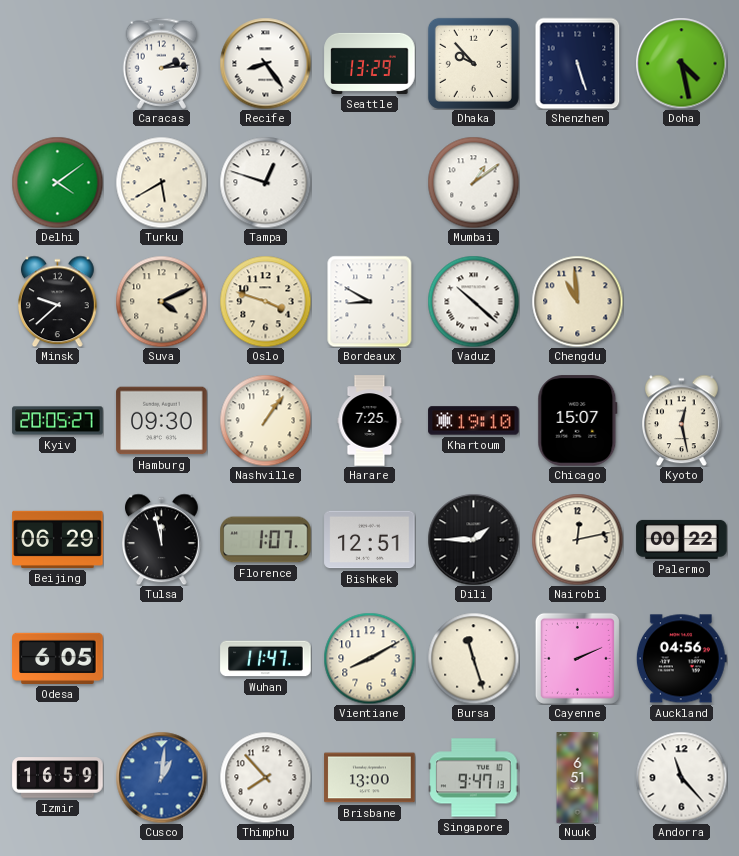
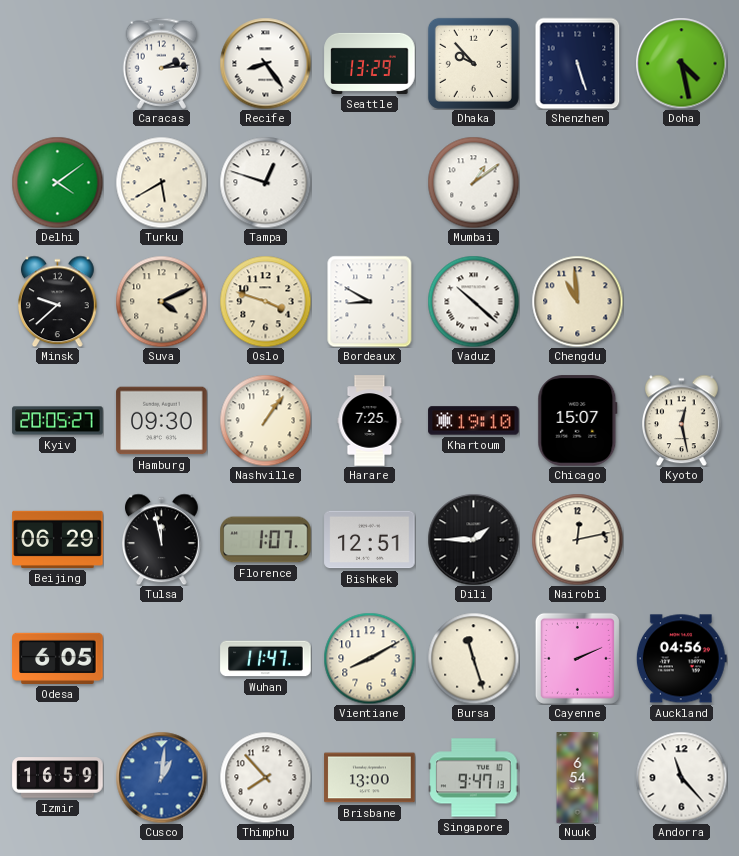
Palermo: 00:22 -> none
Nuuk: 6:51 -> 6:54
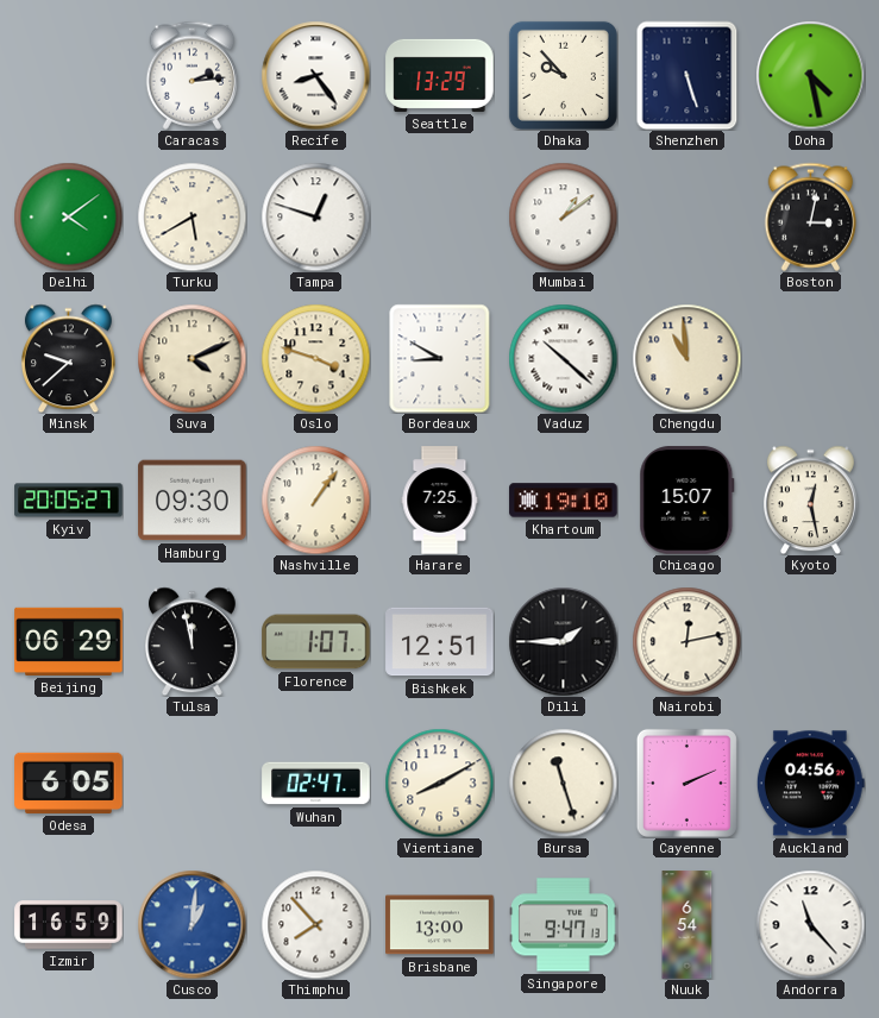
Boston: none -> 3:02
Wuhan: 11:47 -> 02:47
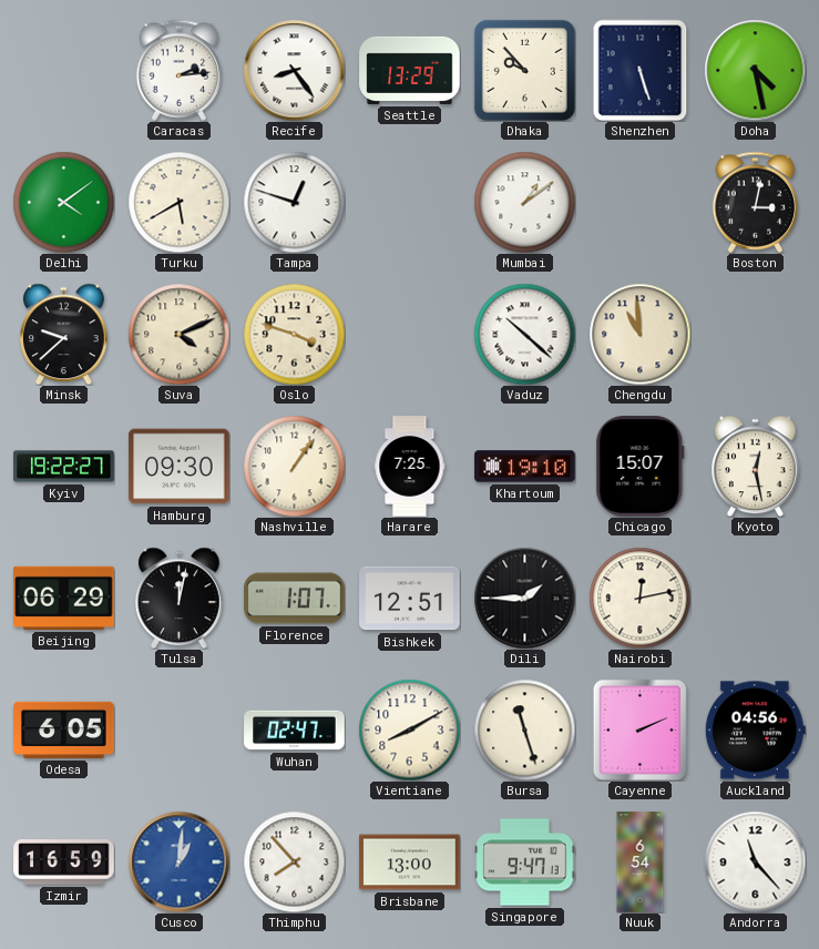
Bordeaux: 8:50 -> none
Kyiv: 20:05 -> 19:22
Tulsa: 11:58 -> 12:02
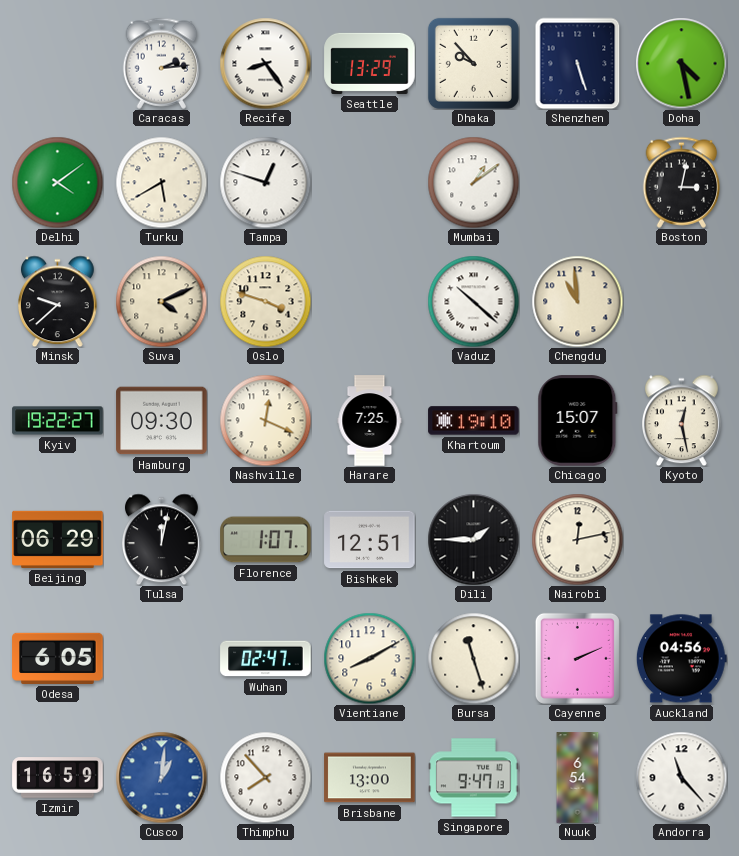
Nashville: 1:06 -> 12:19
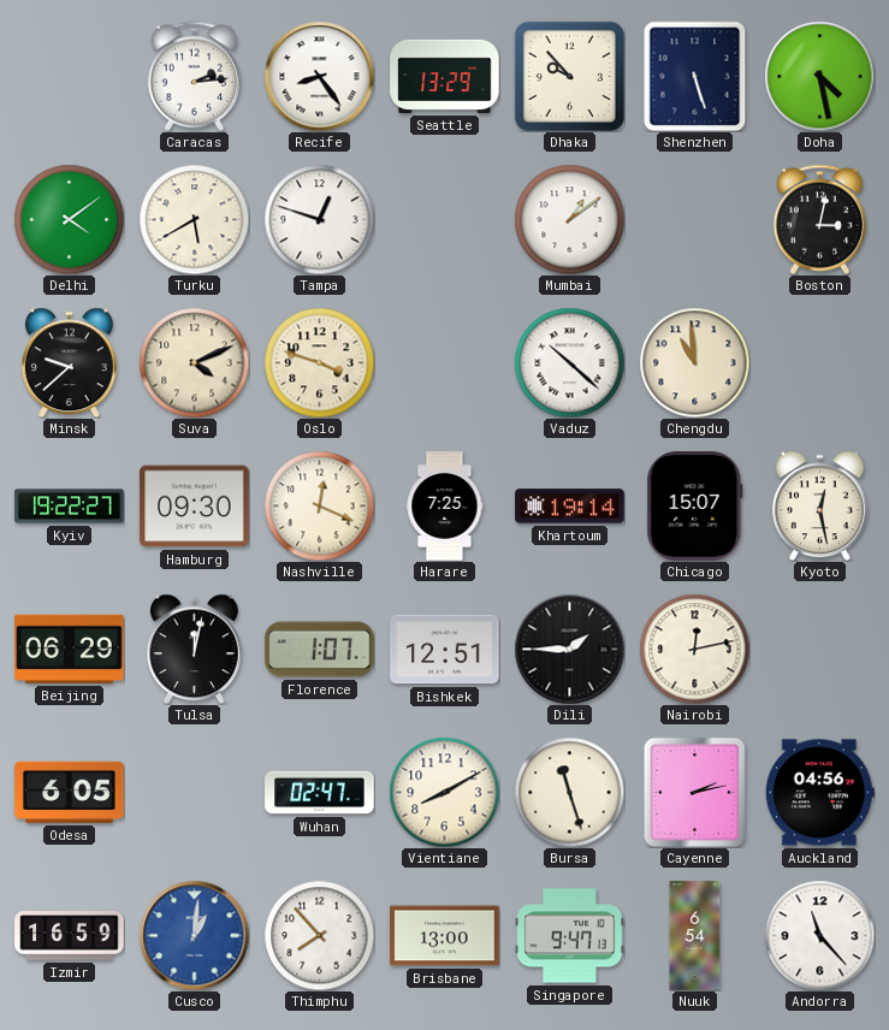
Khartoum: 19:10 -> 19:14
Cayenne: 2:11 -> 2:13
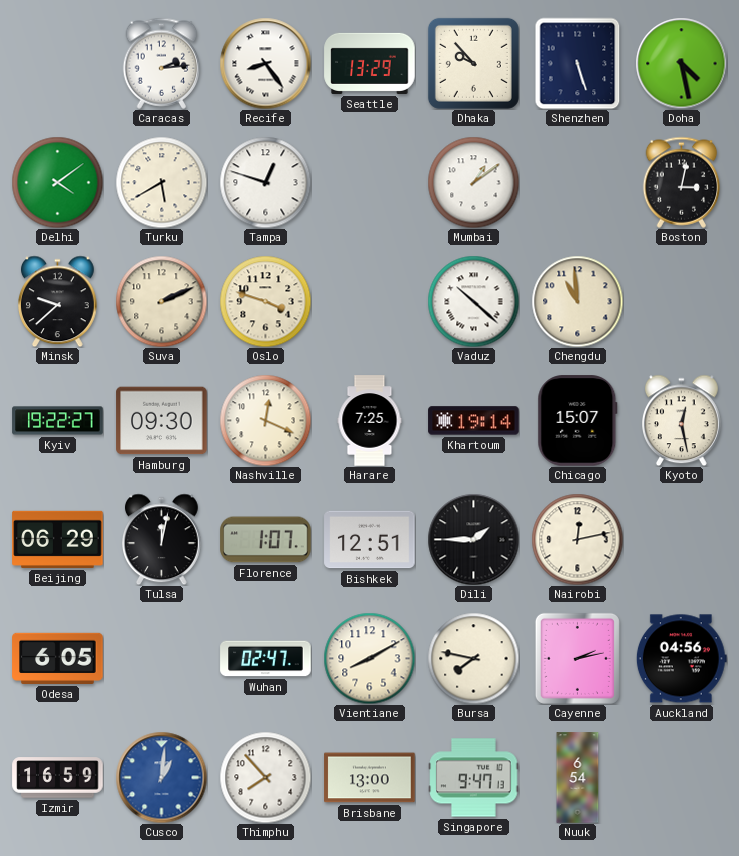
Suva: 4:11 -> 2:11
Bursa: 11:27 -> 7:47
Andorra: 11:23 -> none
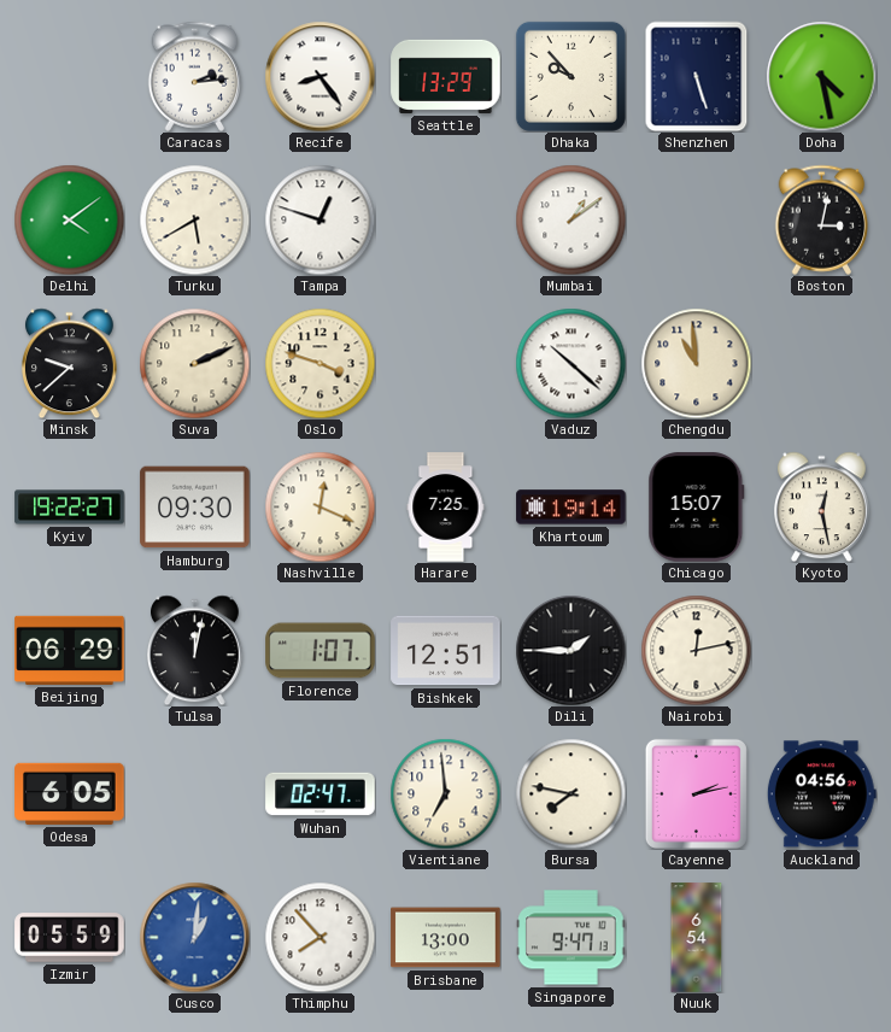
Vientiane: 8:10 -> 6:59
Izmir: 16:59 -> 05:59
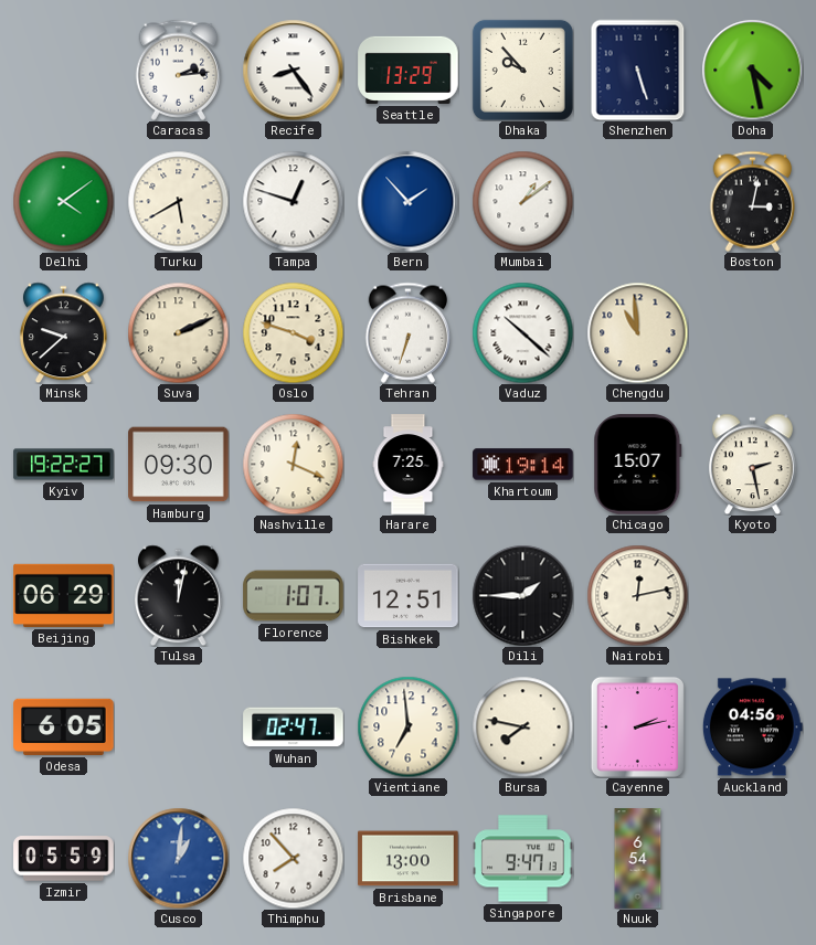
Bern: none -> 1:53
Tehran: none -> 6:33
Kyoto: 12:28 -> 2:28
